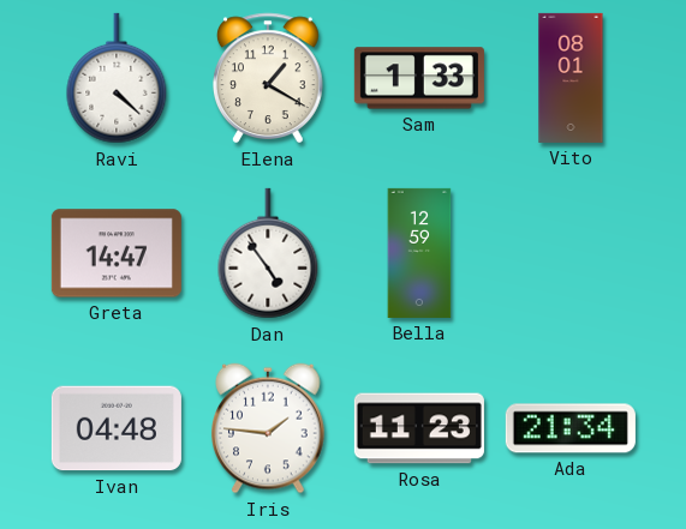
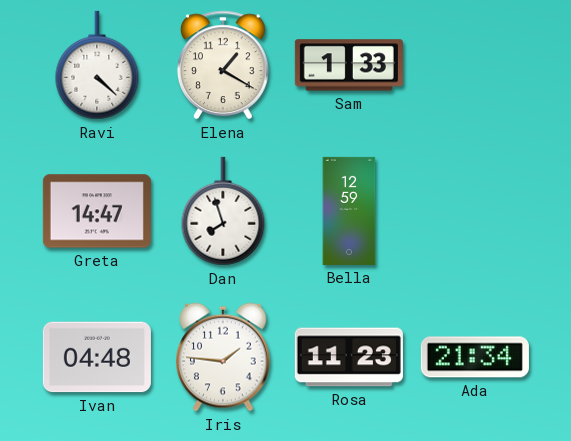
Vito: 08:01 -> none
Dan: 4:54 -> 7:57
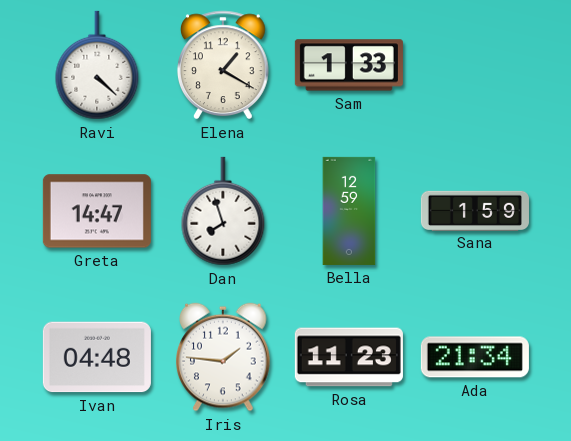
Sana: none -> 1:59
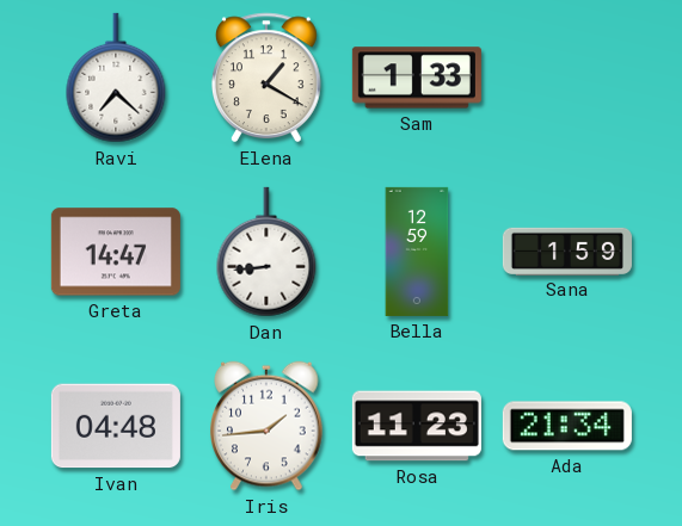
Ravi: 4:22 -> 7:22
Dan: 7:57 -> 8:44
Iris: 1:46 -> 1:44
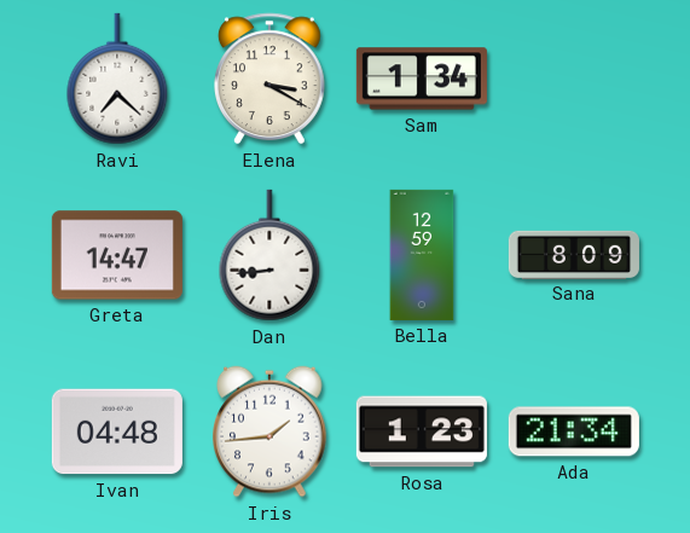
Elena: 1:20 -> 3:20
Sam: 1:33 -> 1:34
Sana: 1:59 -> 8:09
Rosa: 11:23 -> 1:23
